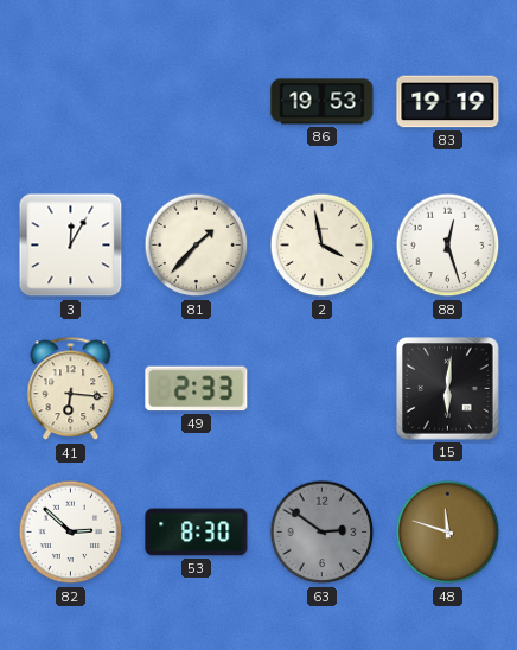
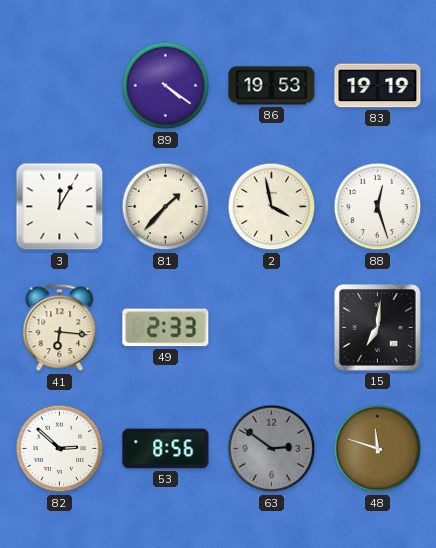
89: none -> 4:21
15: 6:01 -> 7:01
53: 8:30 -> 8:56
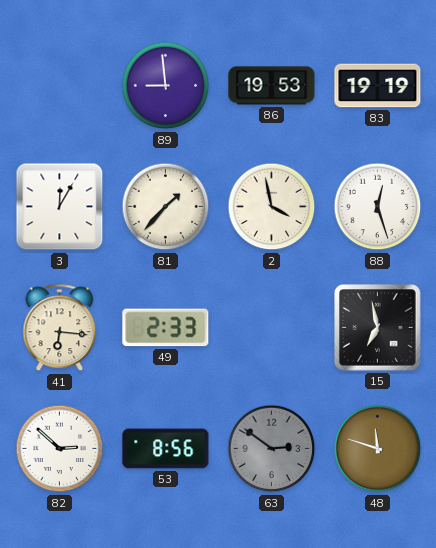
89: 4:21 -> 8:59
15: 7:01 -> 6:58
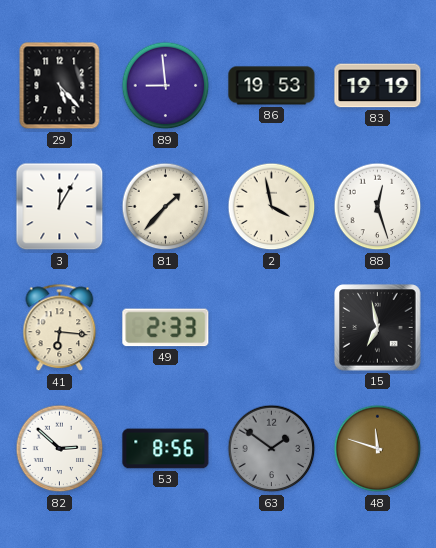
29: none -> 5:23
63: 2:51 -> 1:51
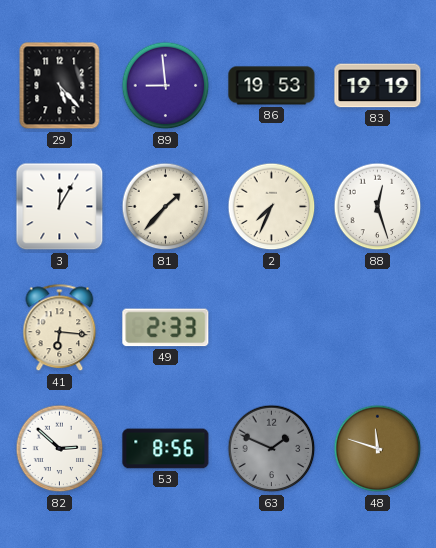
2: 3:58 -> 7:34
15: 6:58 -> none
63: 1:51 -> 1:49
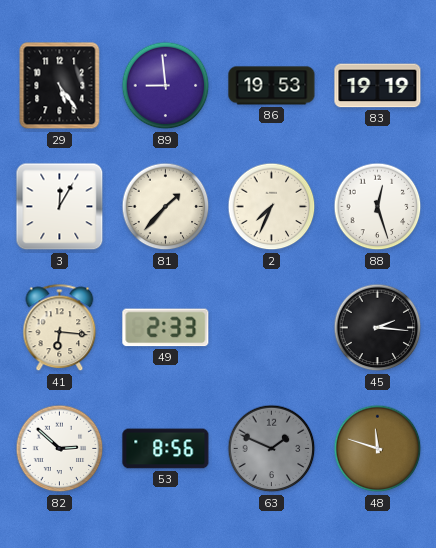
29: 5:23 -> 5:24
45: none -> 2:16
